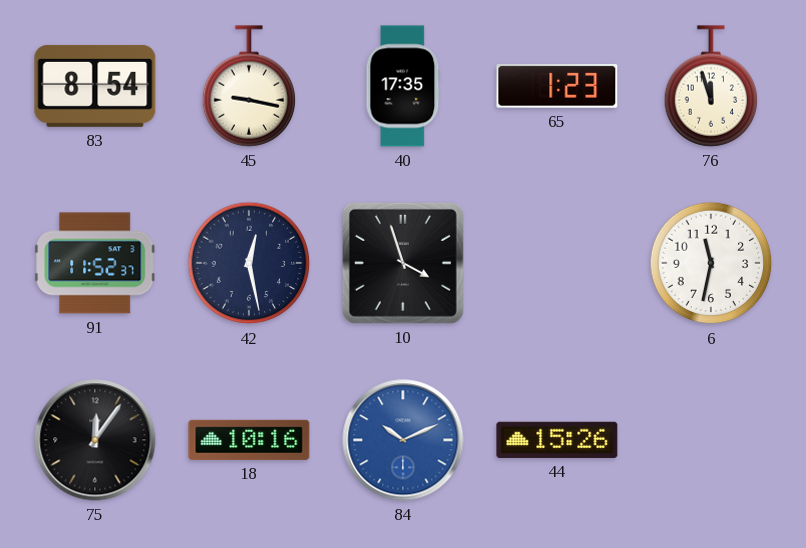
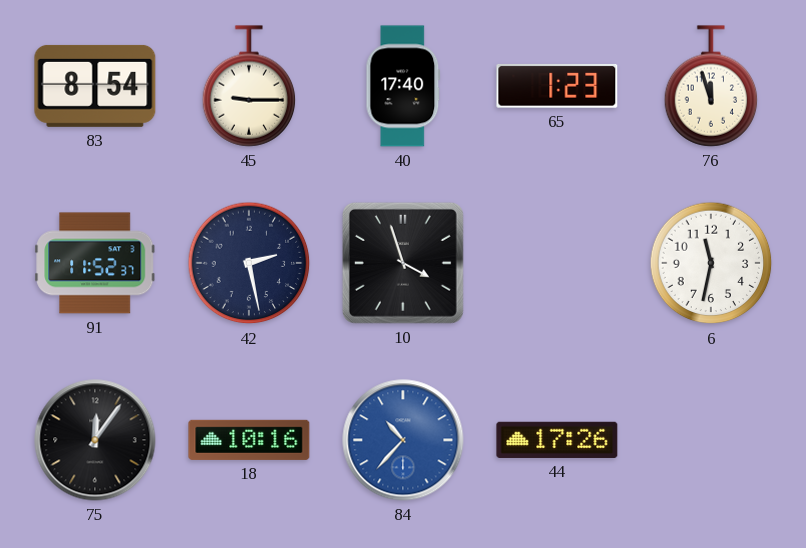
45: 9:17 -> 9:15
40: 17:35 -> 17:40
42: 12:28 -> 2:28
84: 10:11 -> 10:37
44: 15:26 -> 17:26
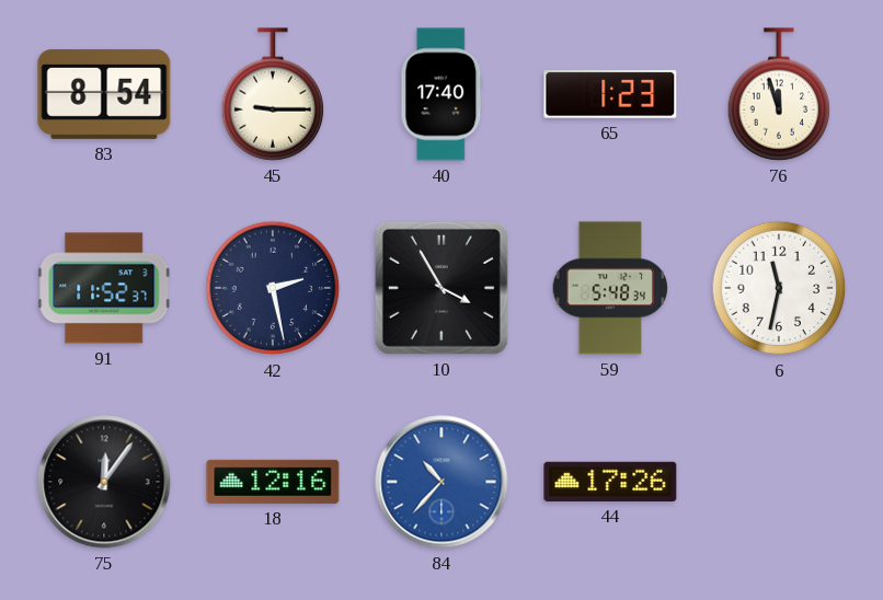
10: 3:57 -> 3:55
59: none -> 5:48
18: 10:16 -> 12:16
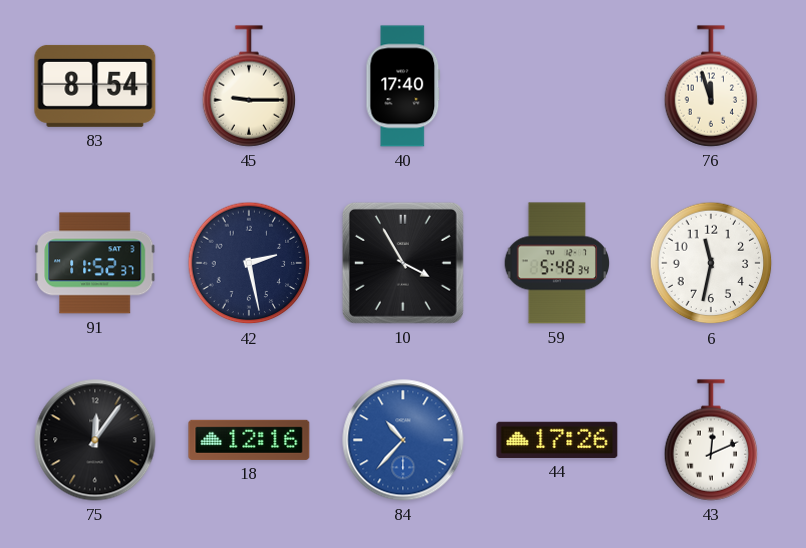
65: 1:23 -> none
43: none -> 12:11
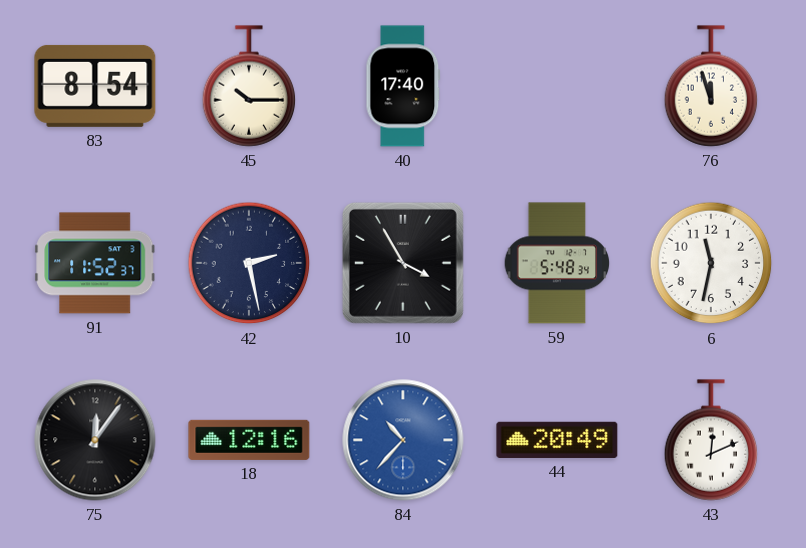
45: 9:15 -> 10:15
44: 17:26 -> 20:49
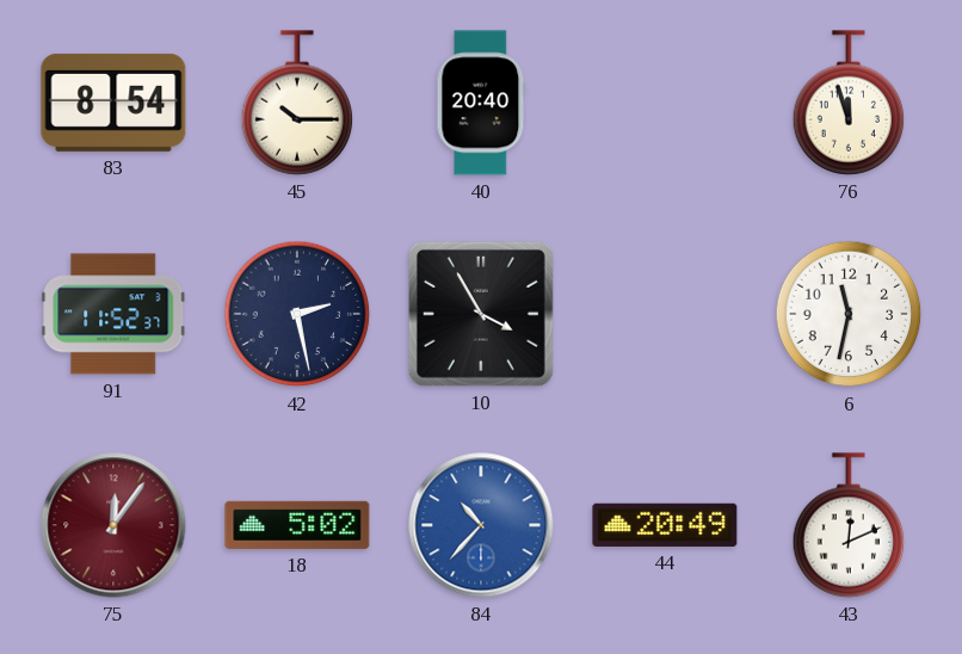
40: 17:40 -> 20:40
59: 5:48 -> none
75 dial: black -> burgundy
18: 12:16 -> 5:02
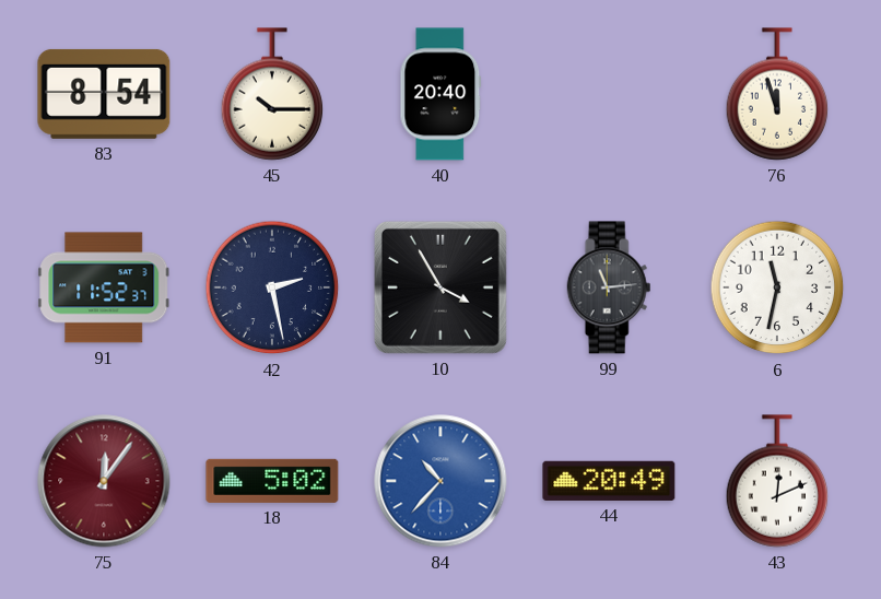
99: none -> 11:14
